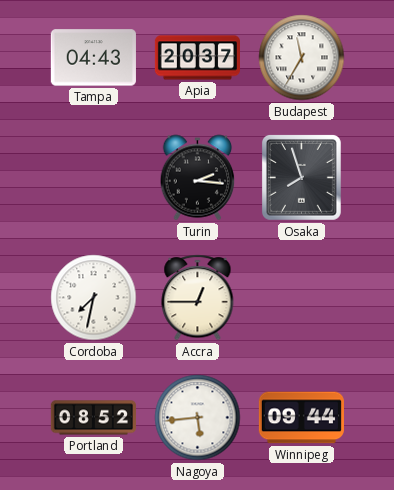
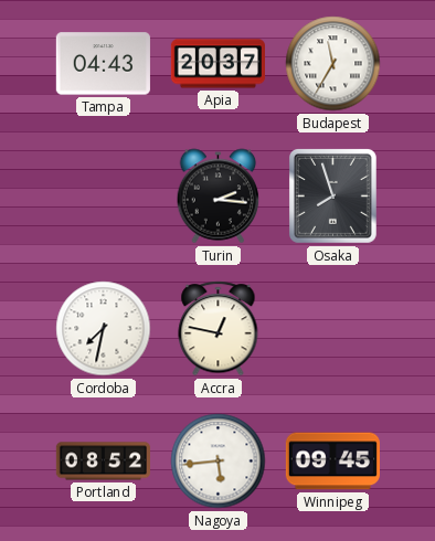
Accra: 12:45 -> 12:47
Winnipeg: 09:44 -> 09:45
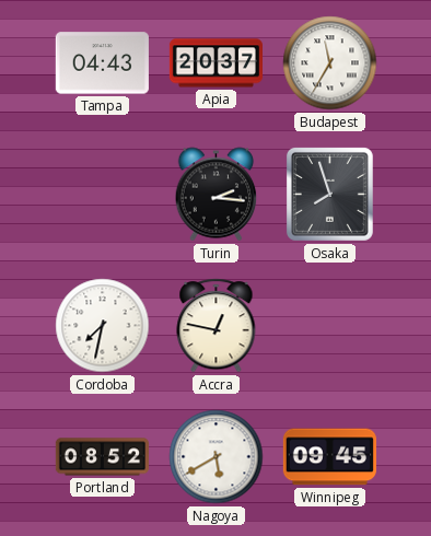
Nagoya: 5:44 -> 5:40
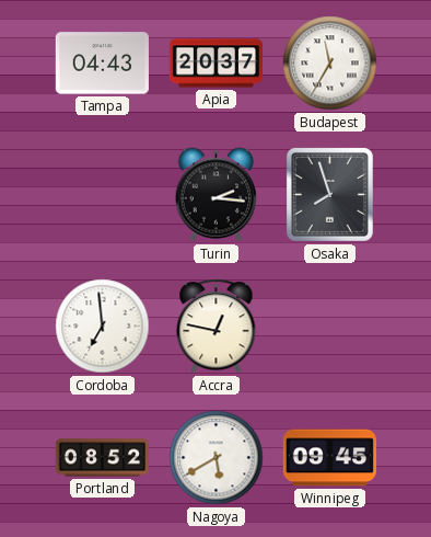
Cordoba: 7:32 -> 6:59
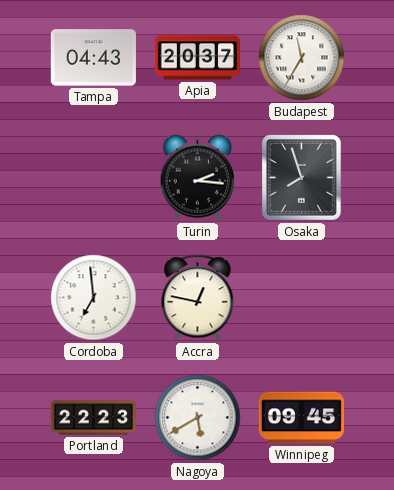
Portland: 08:52 -> 22:23
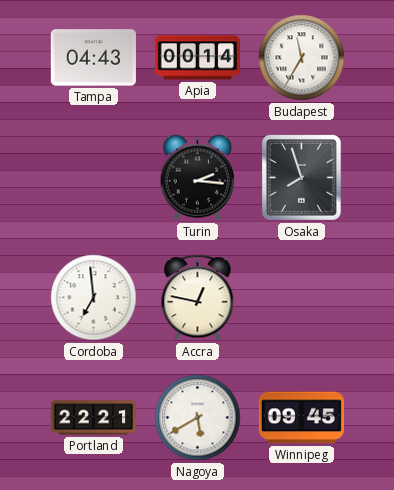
Apia: 20:37 -> 00:14
Portland: 22:23 -> 22:21
